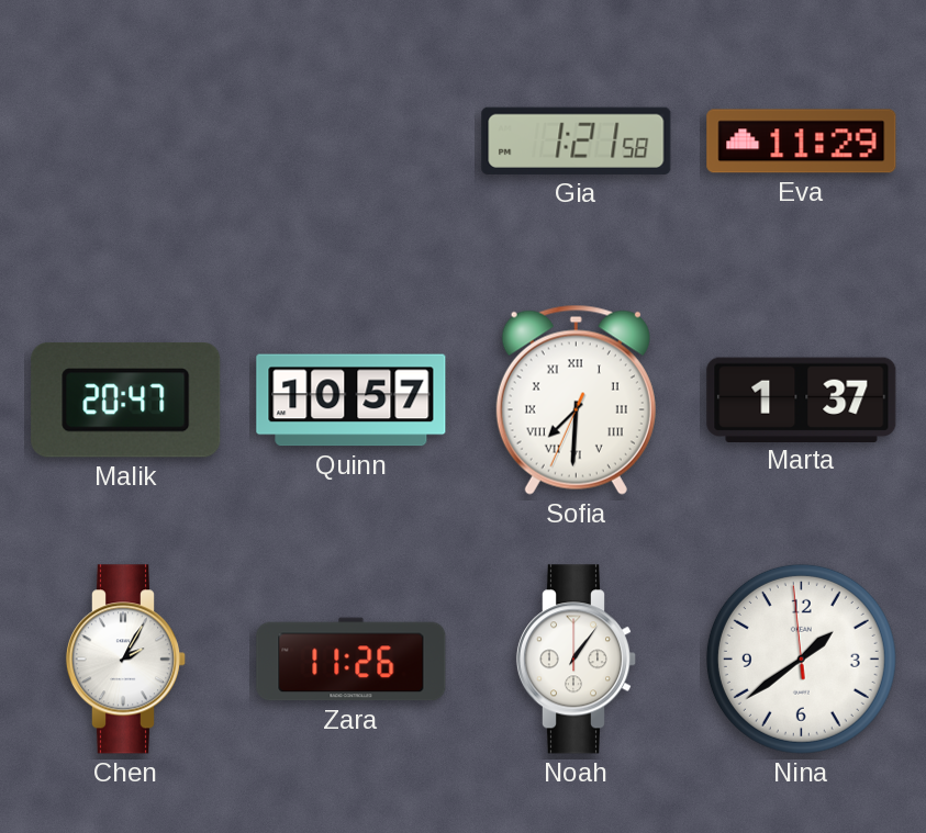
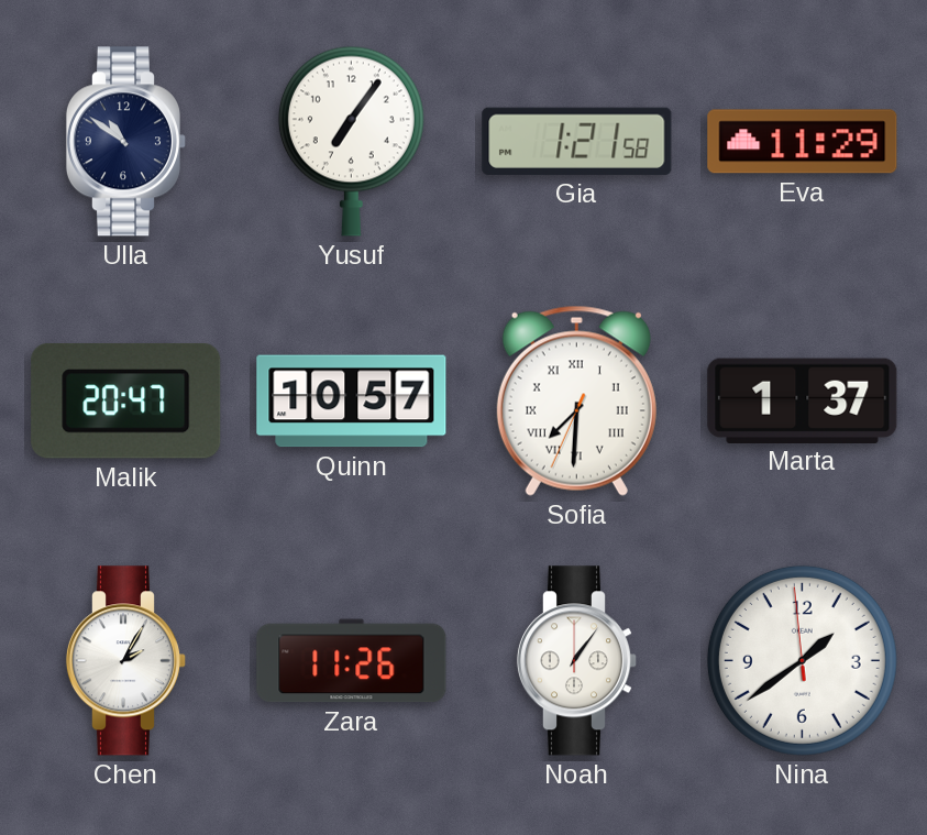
Ulla: none -> 10:51
Yusuf: none -> 7:06
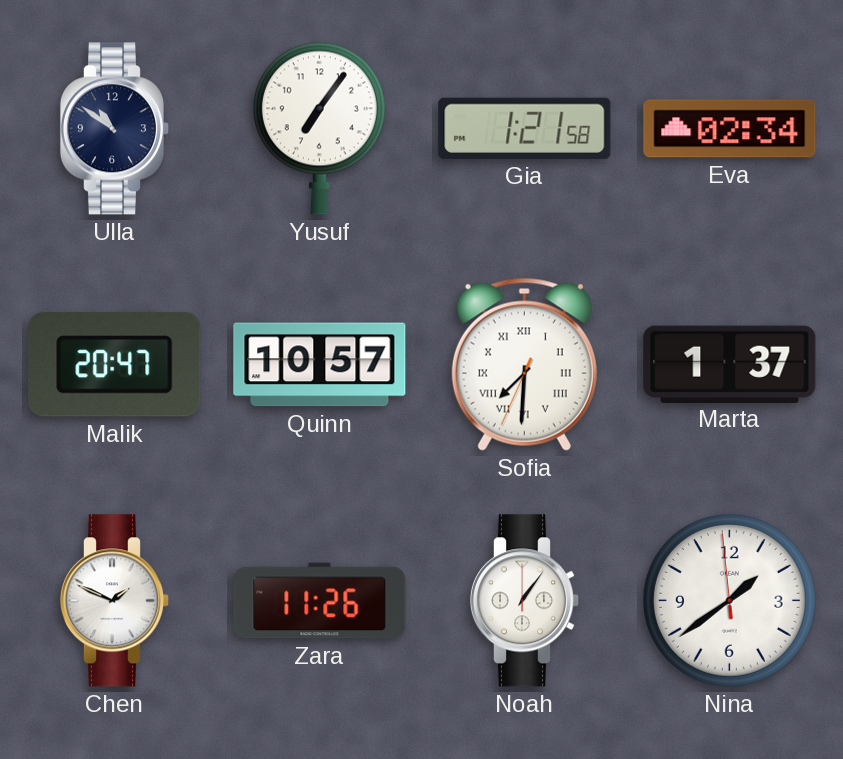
Eva: 11:29 -> 02:34
Chen: 2:05 -> 1:49
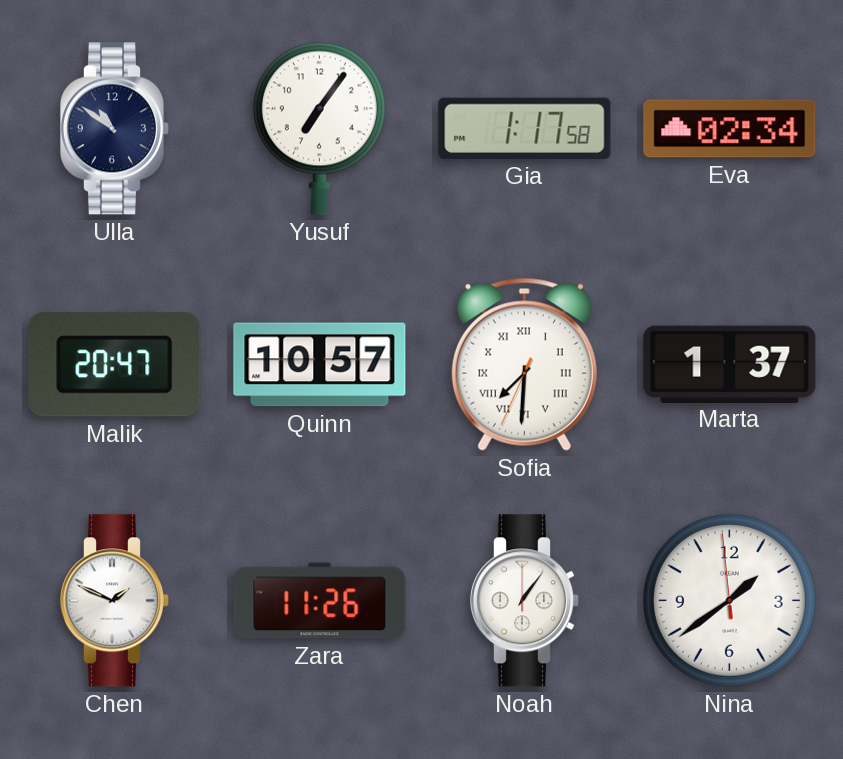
Gia: 1:21 -> 1:17
